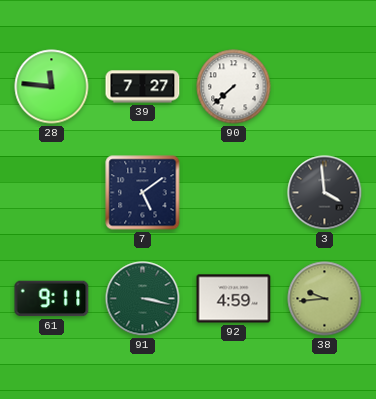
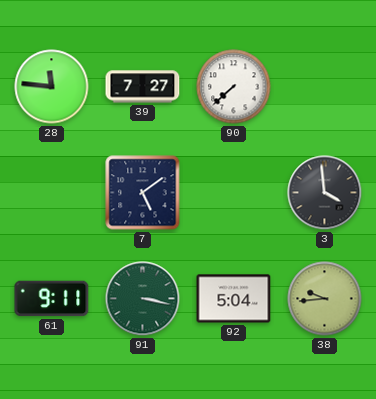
92: 4:59 -> 5:04
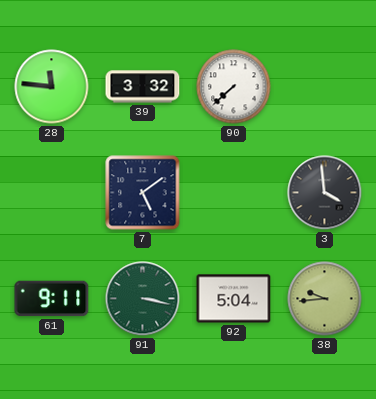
39: 7:27 -> 3:32
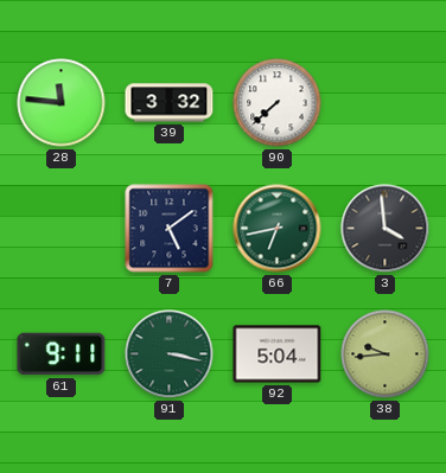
66: none -> 6:43
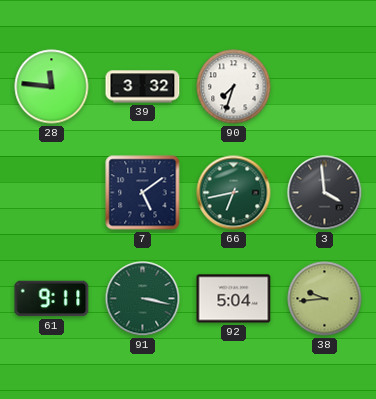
90: 7:38 -> 7:33
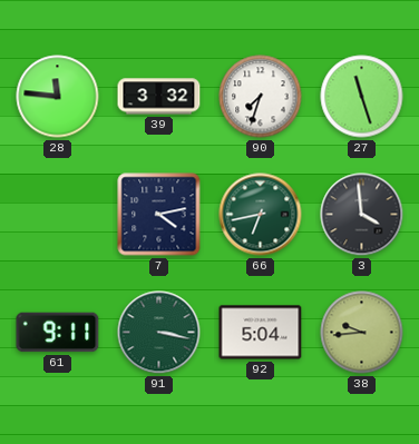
27: none -> 11:27
7: 5:09 -> 4:13
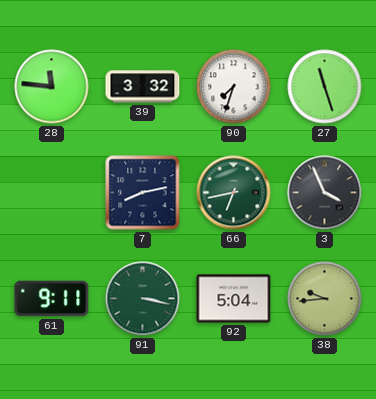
7: 4:13 -> 8:13
3: 3:59 -> 3:56
